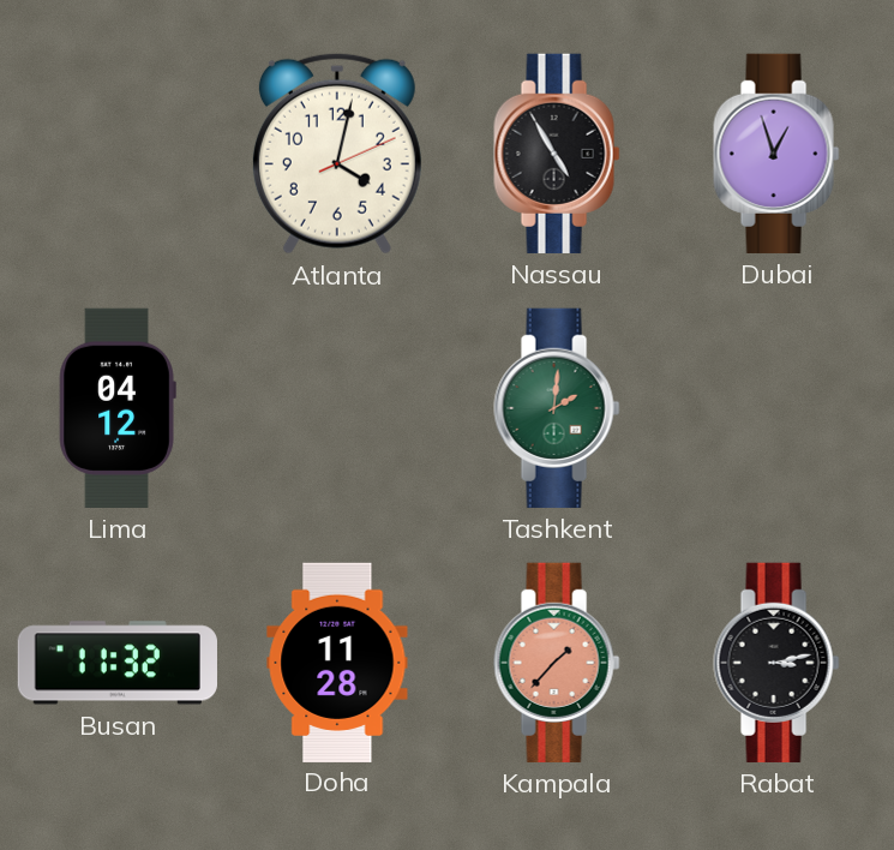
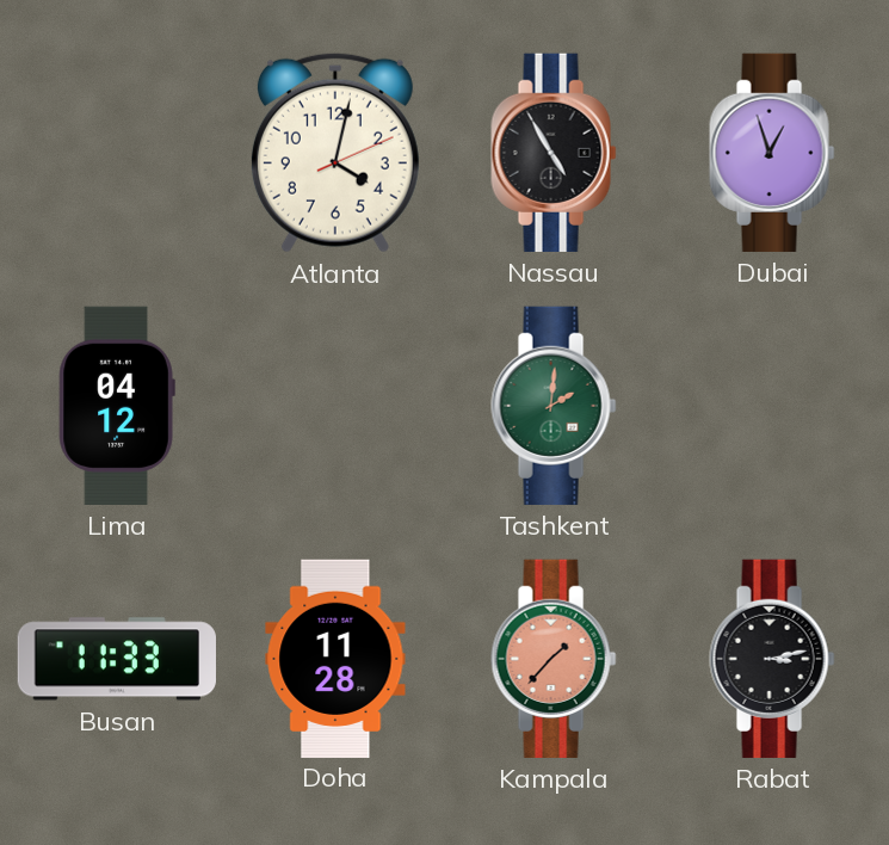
Busan: 11:32 -> 11:33
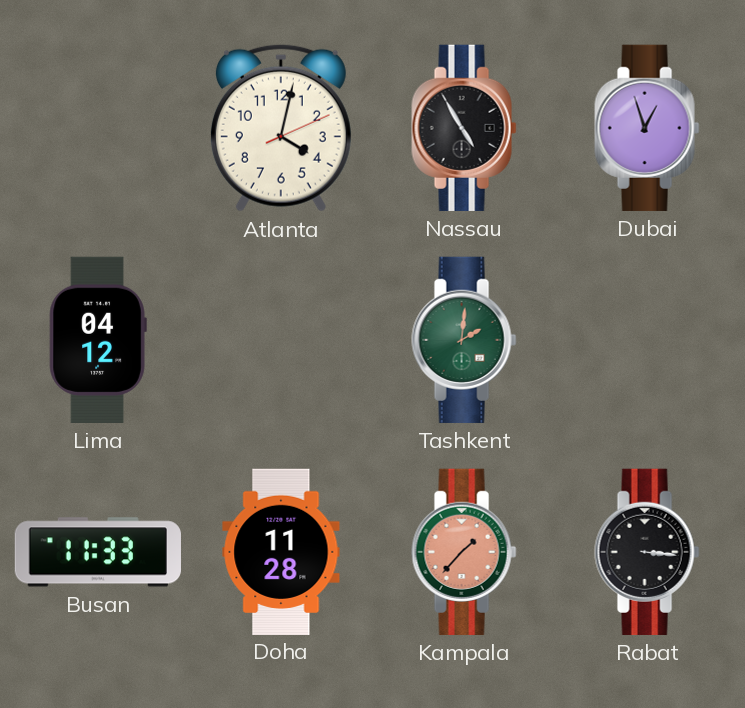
Rabat: 3:13 -> 3:16
